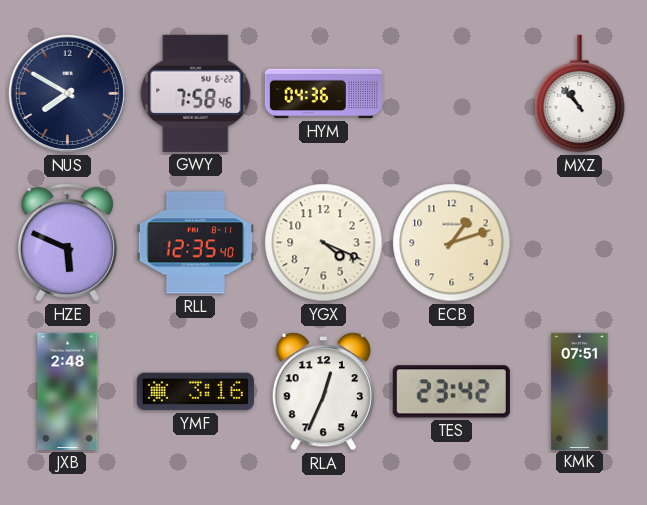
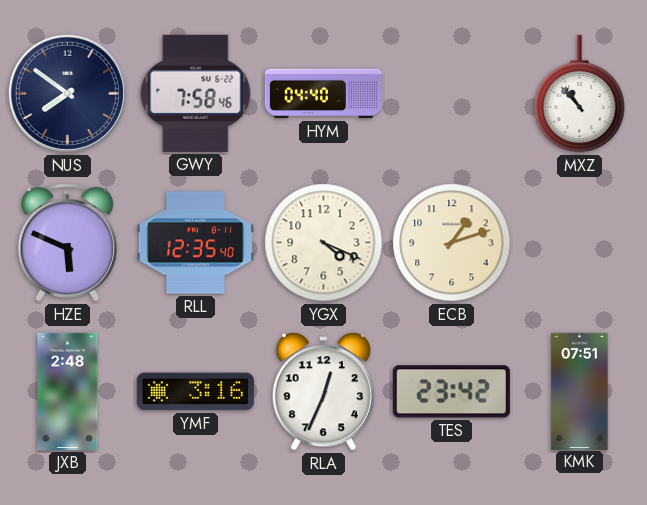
NUS: 7:50 -> 7:51
HYM: 04:36 -> 04:40
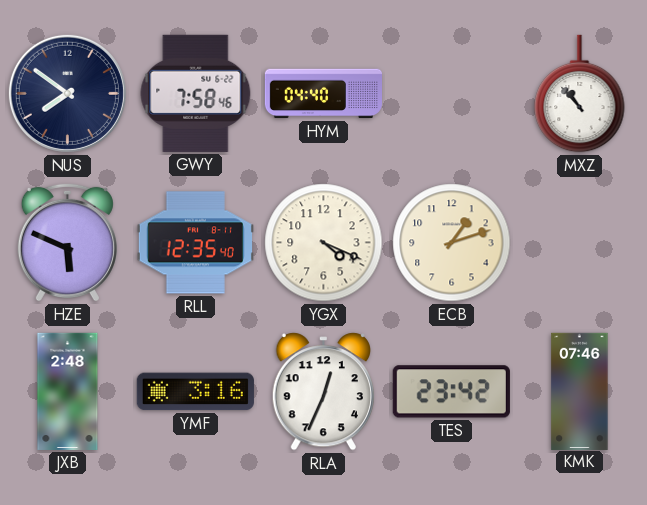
KMK: 07:51 -> 07:46
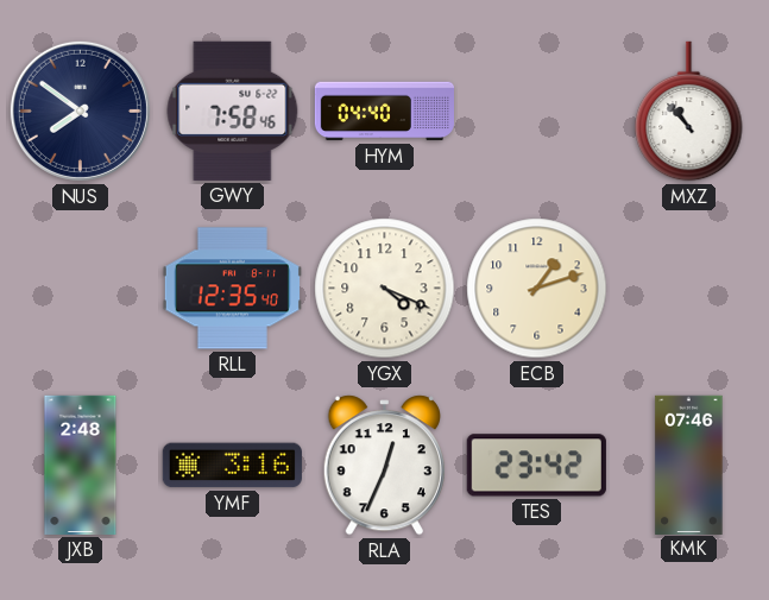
HZE: 5:49 -> none
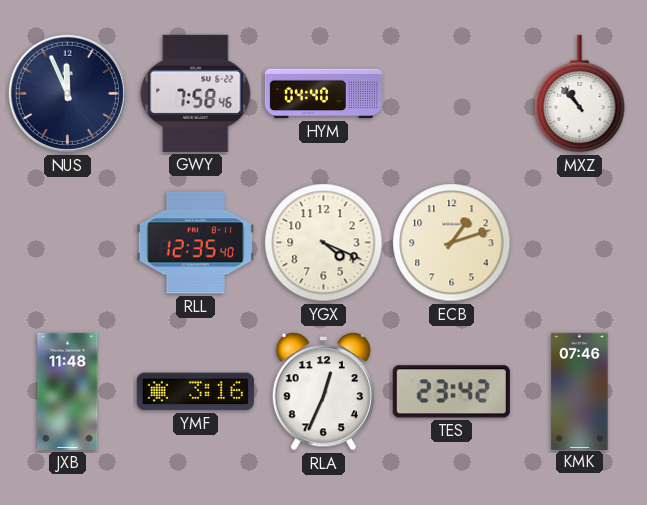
NUS: 7:51 -> 11:56
JXB: 2:48 -> 11:48
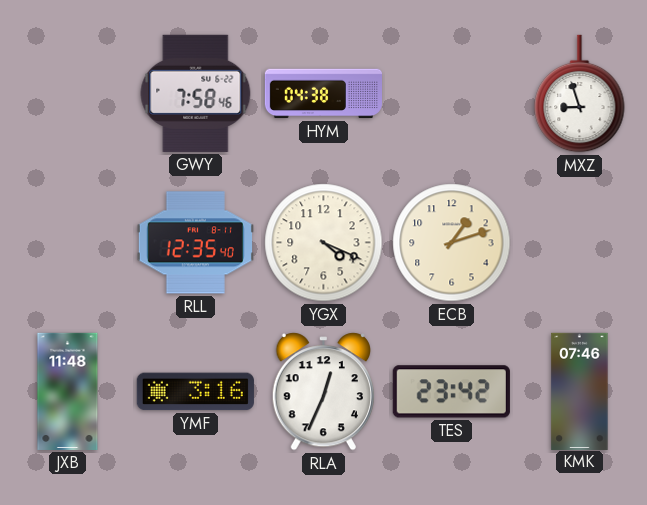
NUS: 11:56 -> none
HYM: 04:40 -> 04:38
MXZ: 10:53 -> 8:57
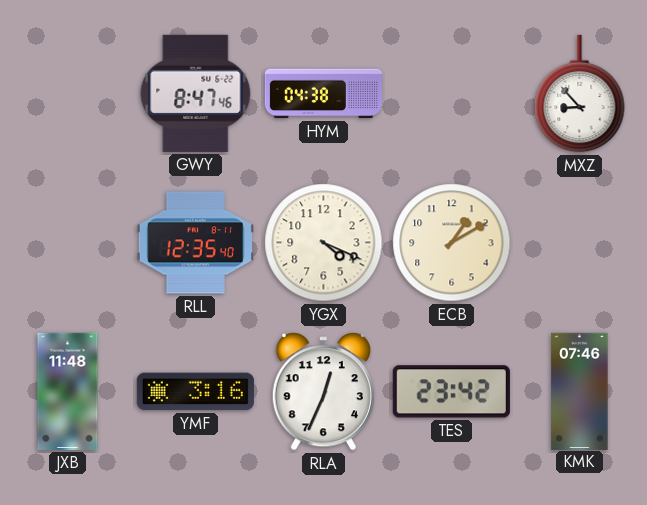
GWY: 7:58 -> 8:47
MXZ: 8:57 -> 8:53
ECB: 1:12 -> 1:10
